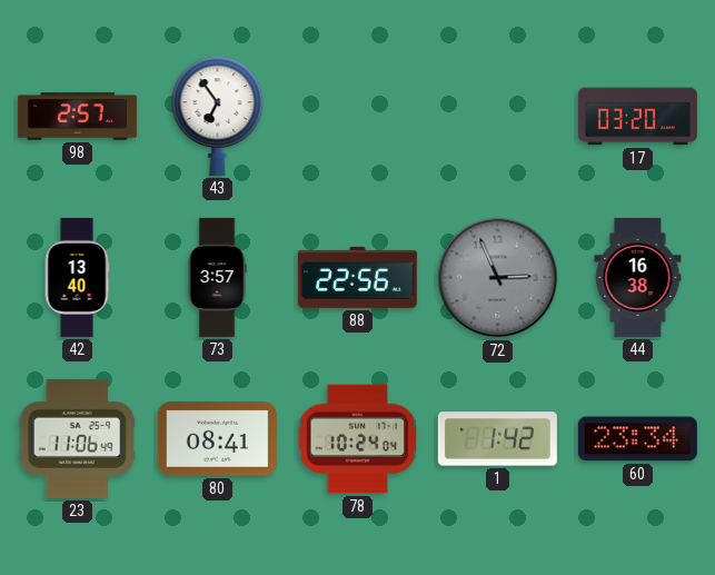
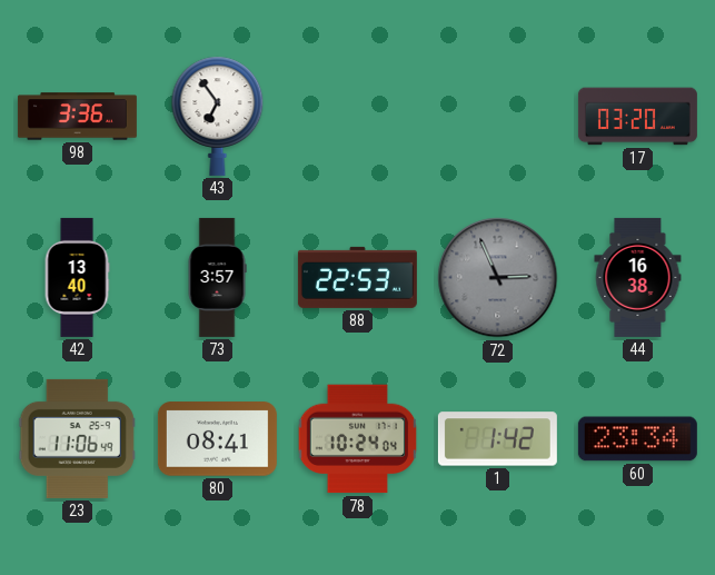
98: 2:57 -> 3:36
88: 22:56 -> 22:53
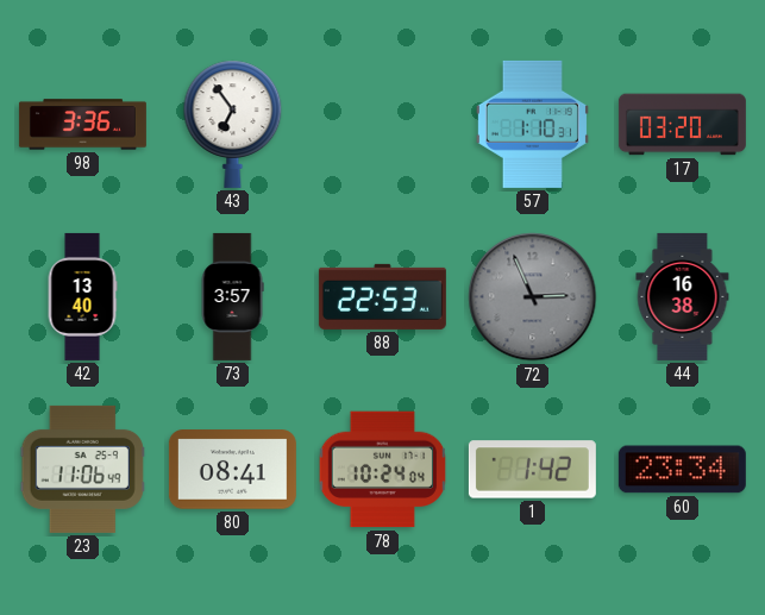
57: none -> 1:10
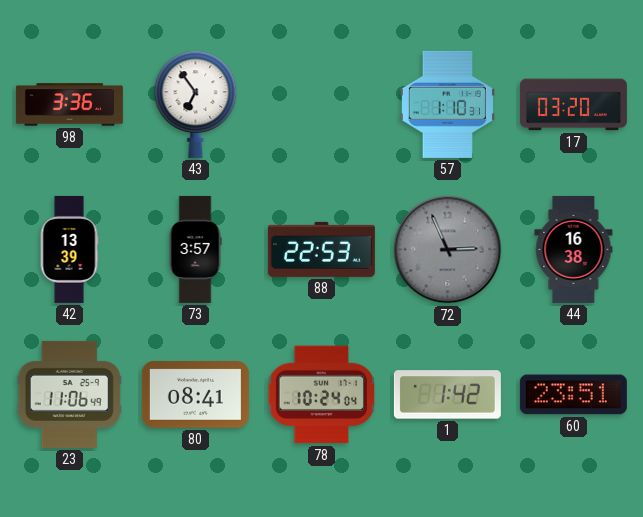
42: 13:40 -> 13:39
60: 23:34 -> 23:51
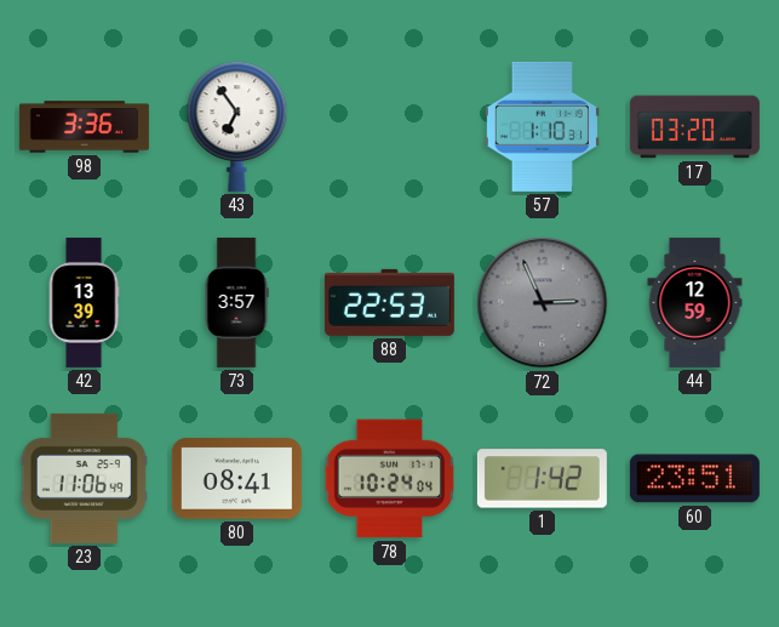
44: 16:38 -> 12:59
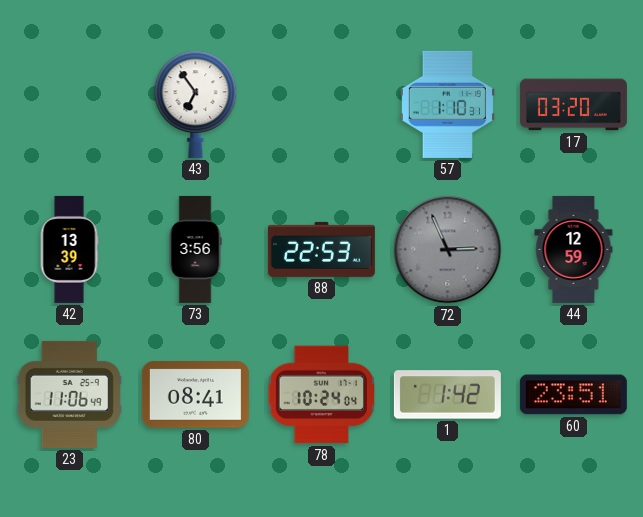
98: 3:36 -> none
73: 3:57 -> 3:56
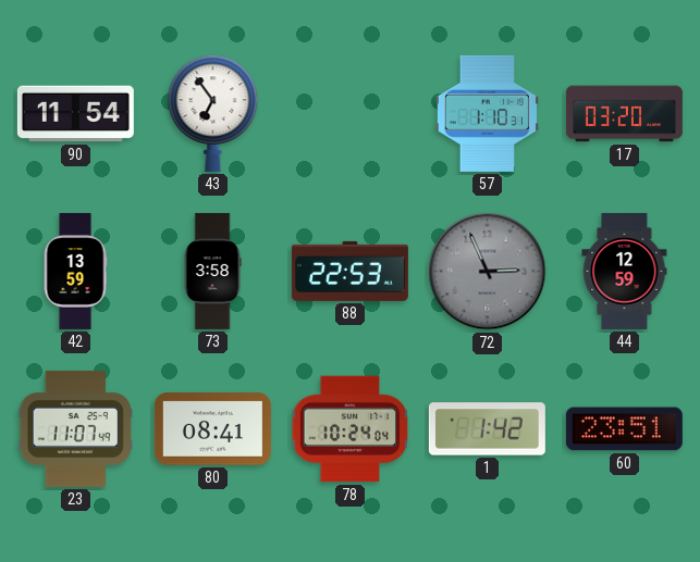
90: none -> 11:54
42: 13:39 -> 13:59
73: 3:56 -> 3:58
23: 11:06 -> 11:07
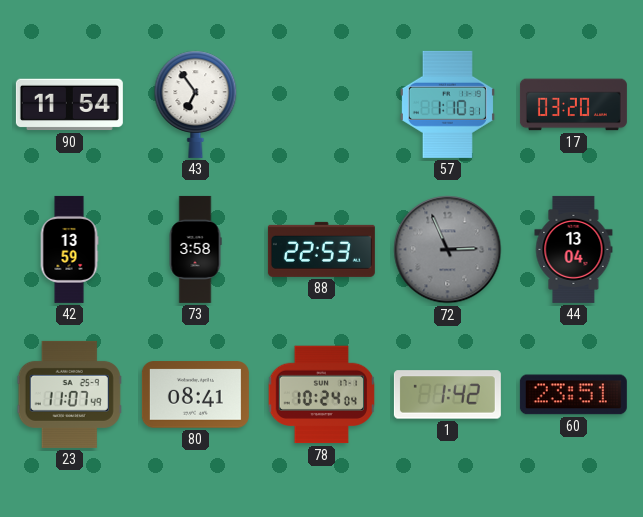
44: 12:59 -> 13:04
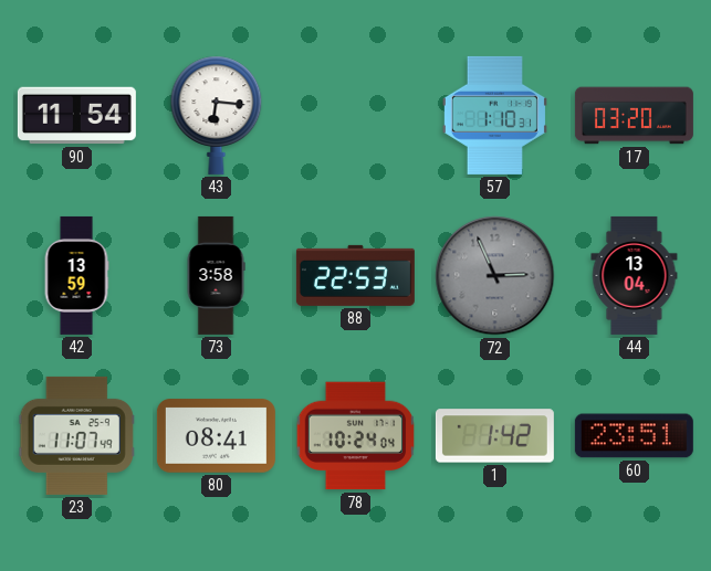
43: 6:54 -> 6:16
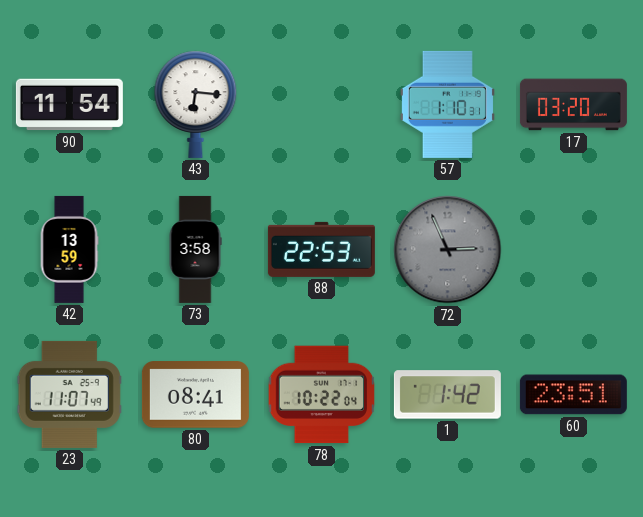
44: 13:04 -> none
78: 10:24 -> 10:22
